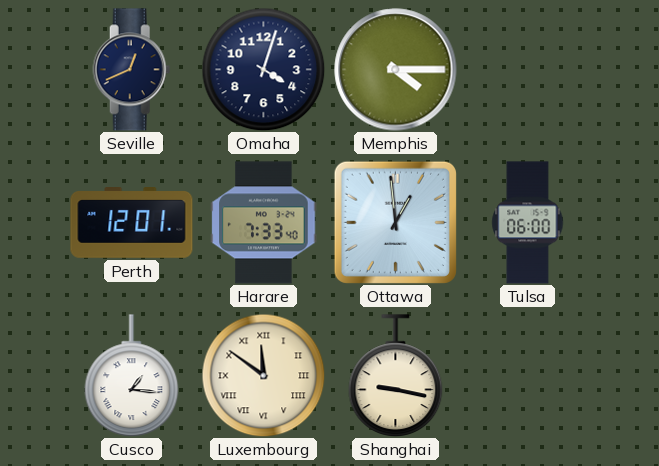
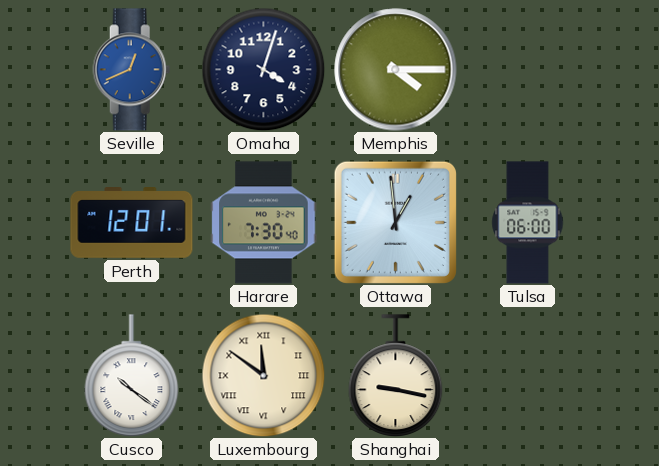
Seville dial: navy -> blue
Harare: 7:33 -> 7:30
Cusco: 1:16 -> 10:21
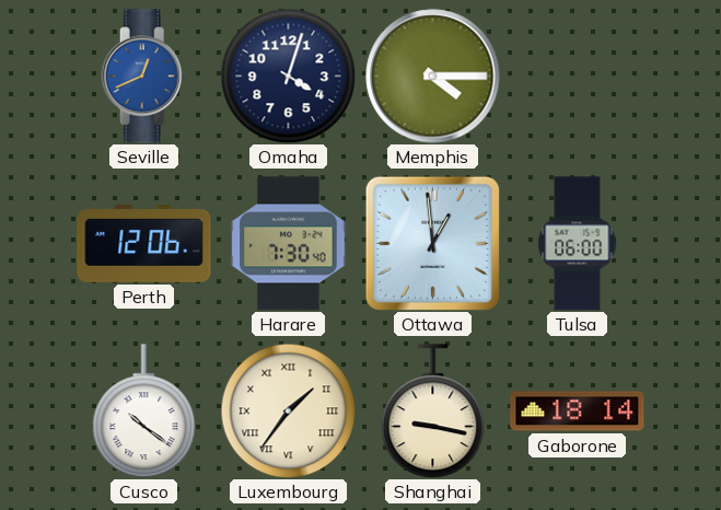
Perth: 12:01 -> 12:06
Luxembourg: 11:51 -> 1:36
Gaborone: none -> 18:14
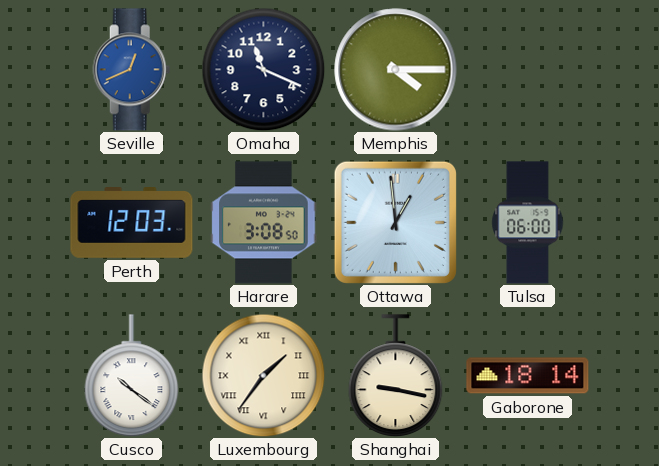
Omaha: 4:03 -> 11:19
Perth: 12:06 -> 12:03
Harare: 7:30 -> 3:08
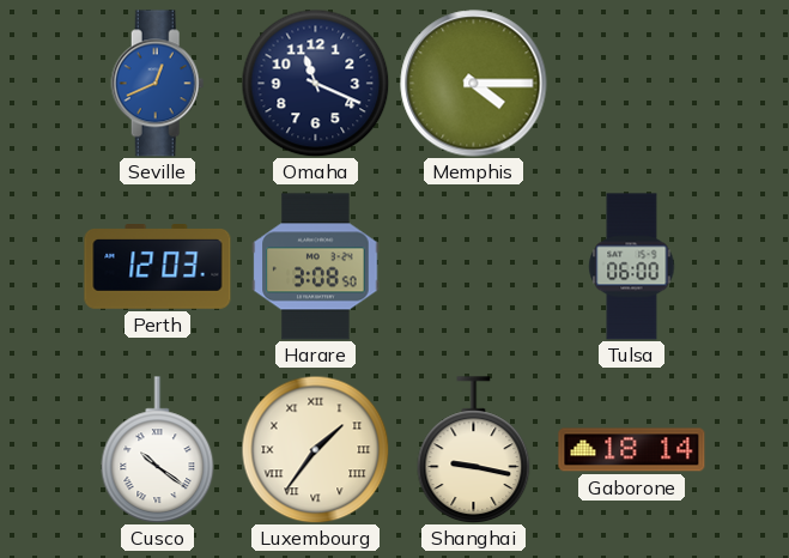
Ottawa: 12:59 -> none
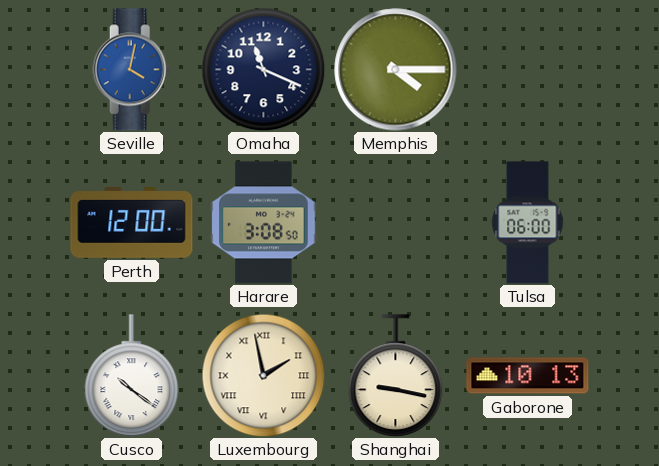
Seville: 12:41 -> 4:02
Perth: 12:03 -> 12:00
Luxembourg: 1:36 -> 1:58
Gaborone: 18:14 -> 10:13
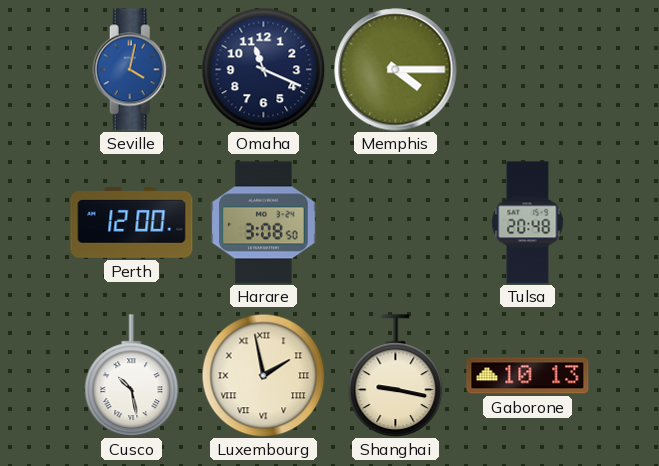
Tulsa: 06:00 -> 20:48
Cusco: 10:21 -> 10:28
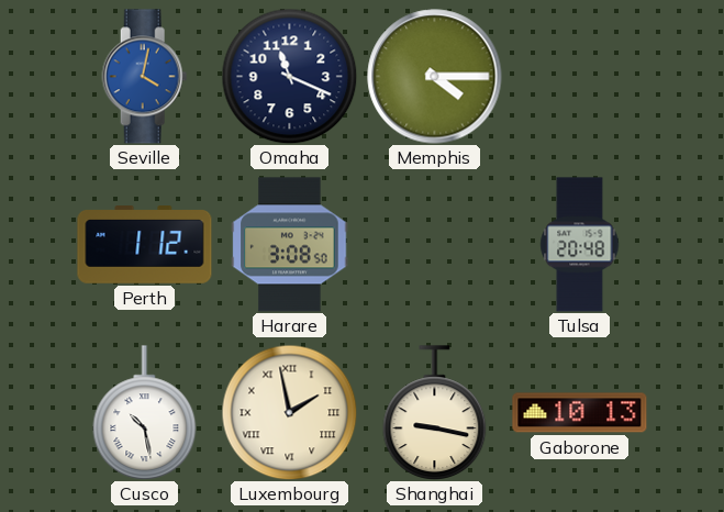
Perth: 12:00 -> 1:12
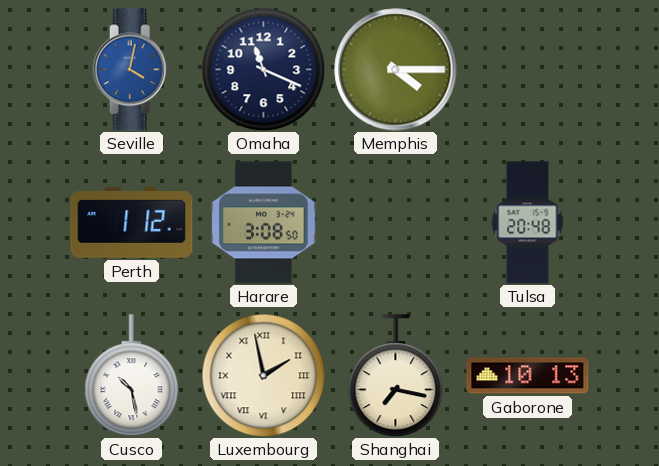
Shanghai: 9:17 -> 7:17
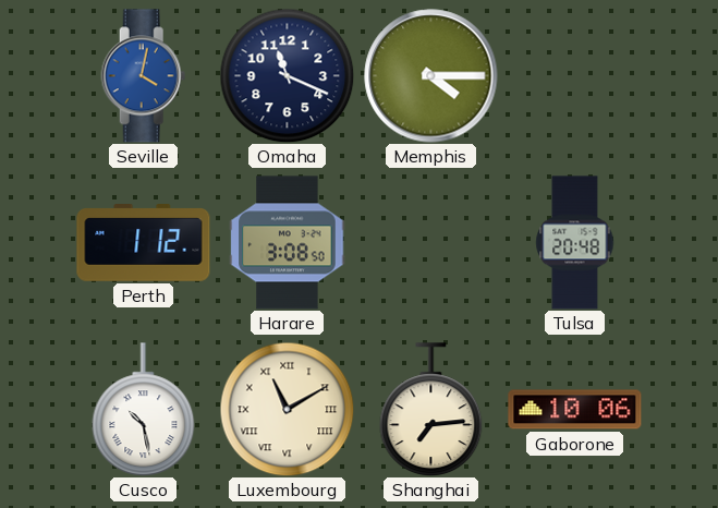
Luxembourg: 1:58 -> 11:10
Shanghai: 7:17 -> 7:14
Gaborone: 10:13 -> 10:06
